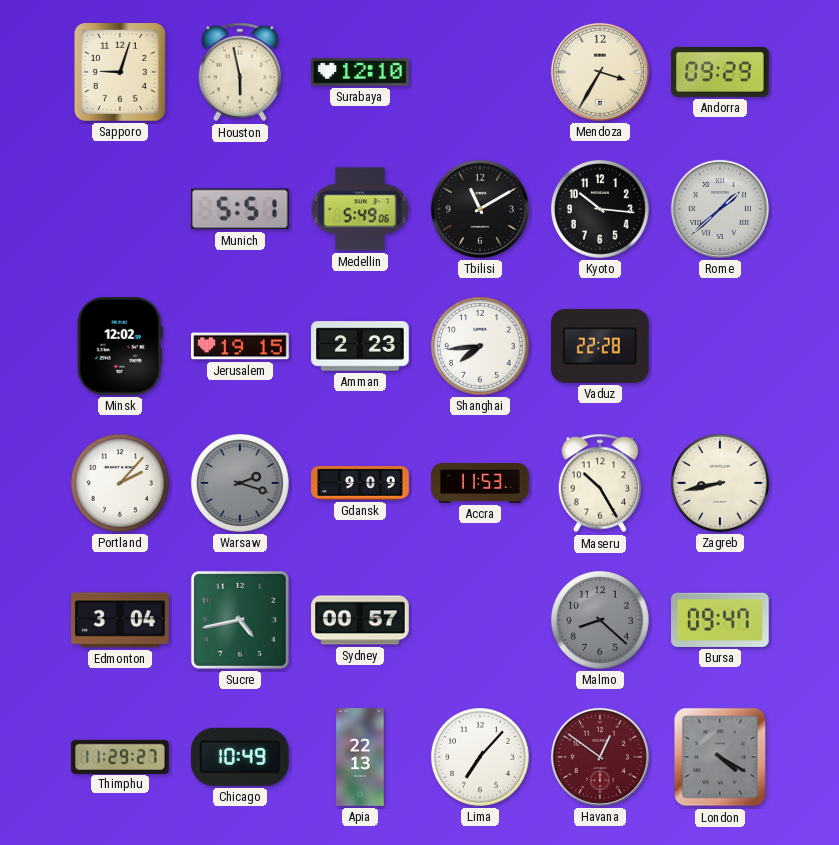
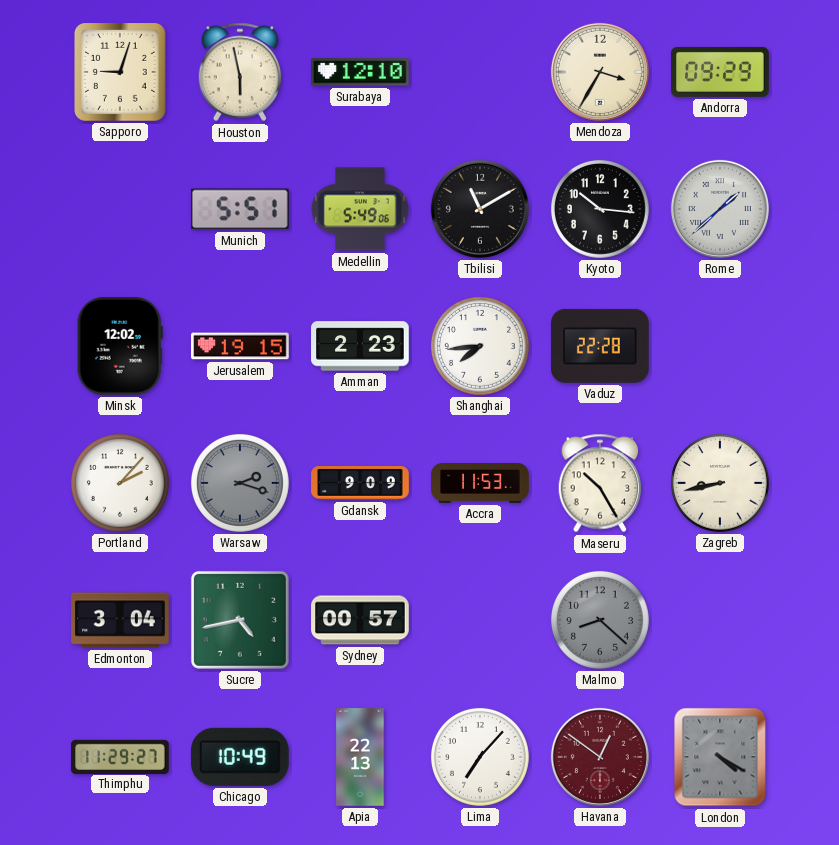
Bursa: 09:47 -> none
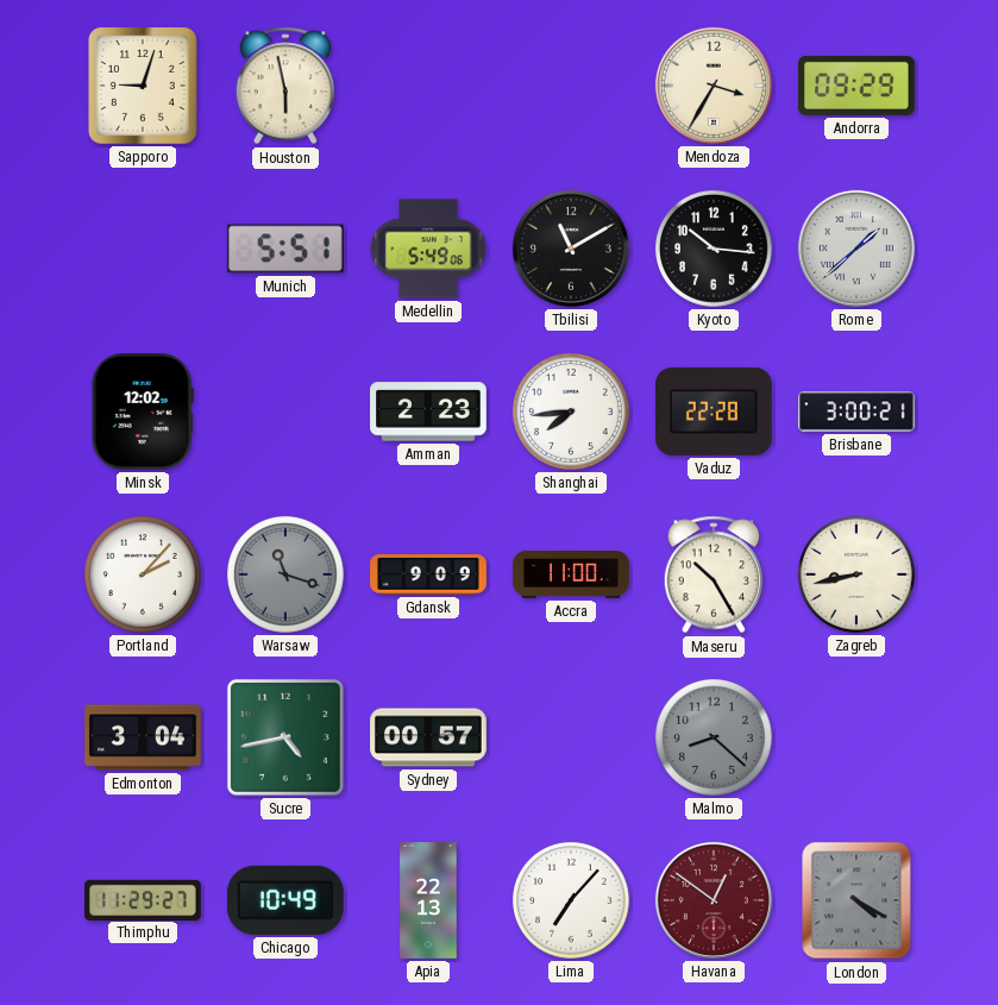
Surabaya: 12:10 -> none
Jerusalem: 19:15 -> none
Brisbane: none -> 3:00
Warsaw: 2:18 -> 11:18
Accra: 11:53 -> 11:00
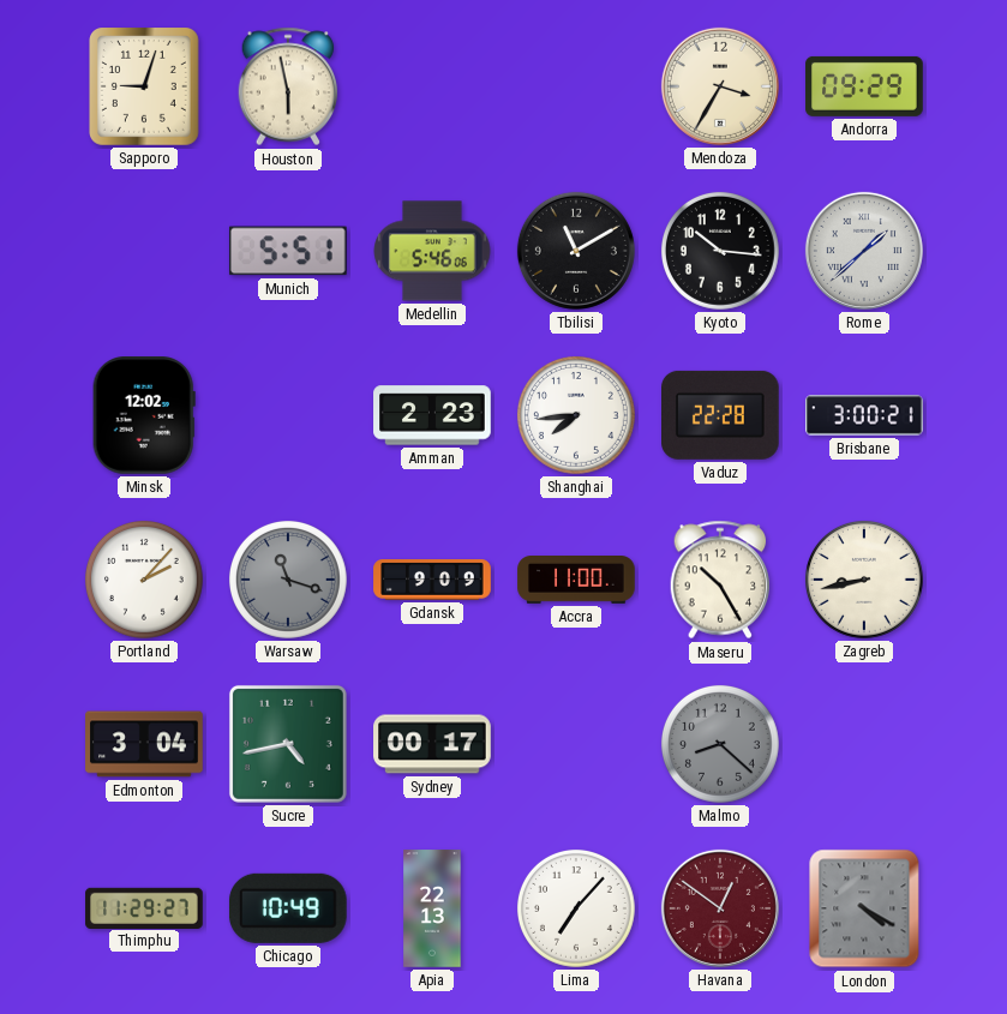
Medellin: 5:49 -> 5:46
Sydney: 00:57 -> 00:17
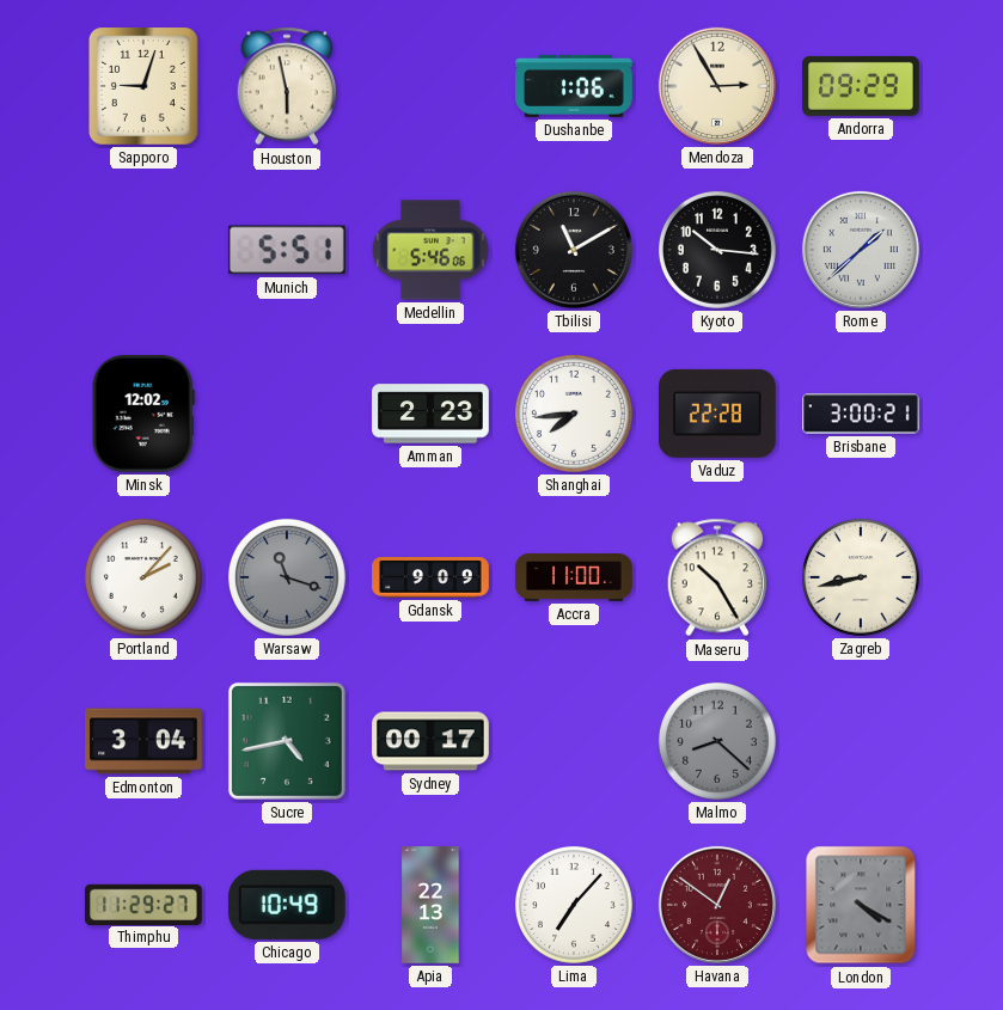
Dushanbe: none -> 1:06
Mendoza: 3:35 -> 2:55
